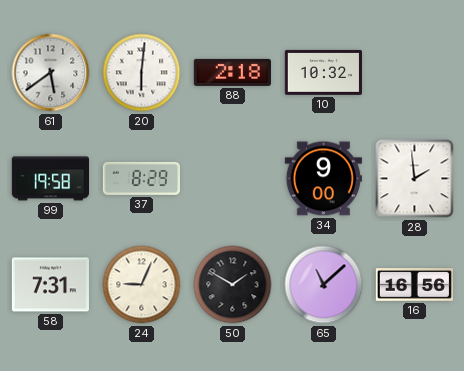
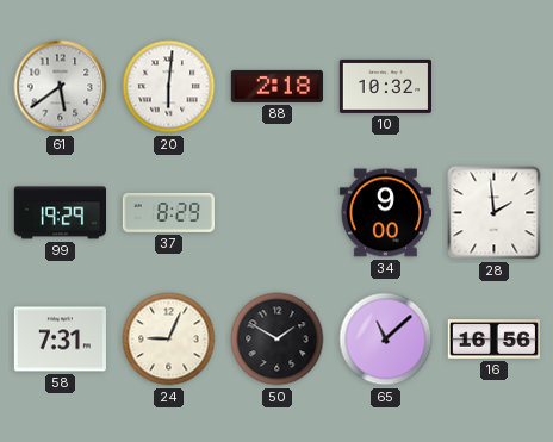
99: 19:58 -> 19:29
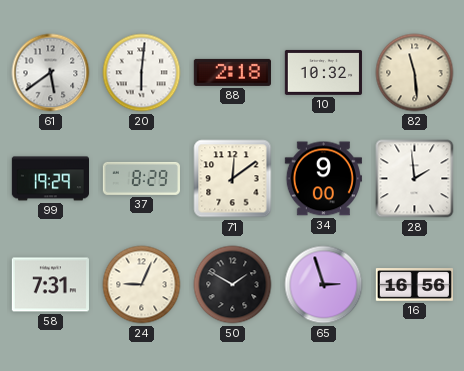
82: none -> 11:29
71: none -> 12:09
65: 11:08 -> 2:57
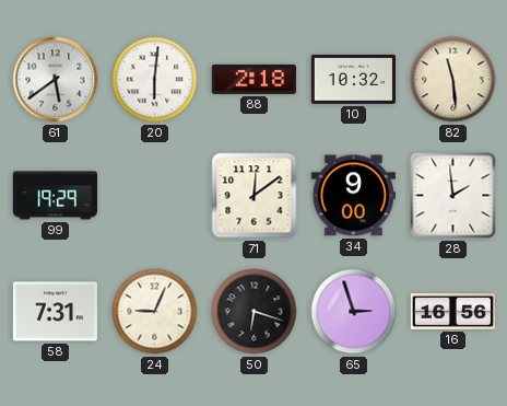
37: 8:29 -> none
50: 1:50 -> 6:18
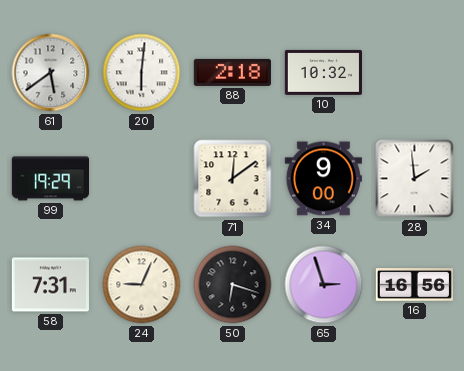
82: 11:29 -> none
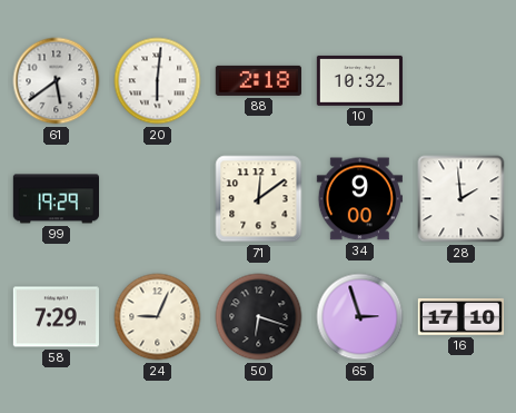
58: 7:31 -> 7:29
16: 16:56 -> 17:10
